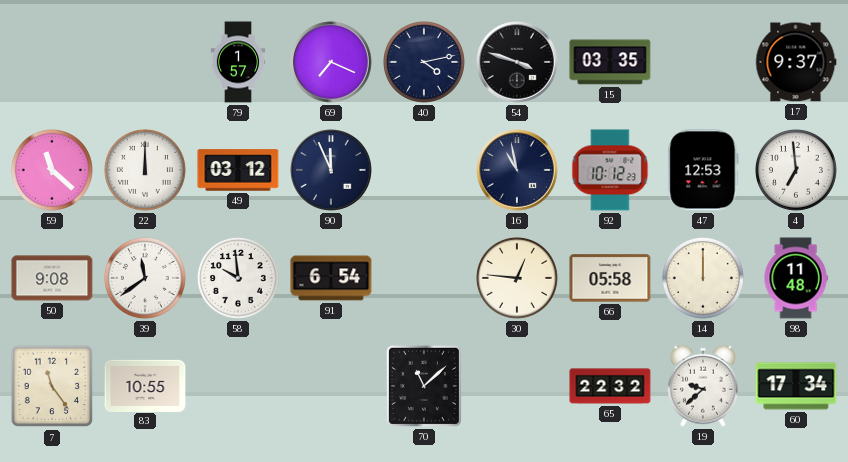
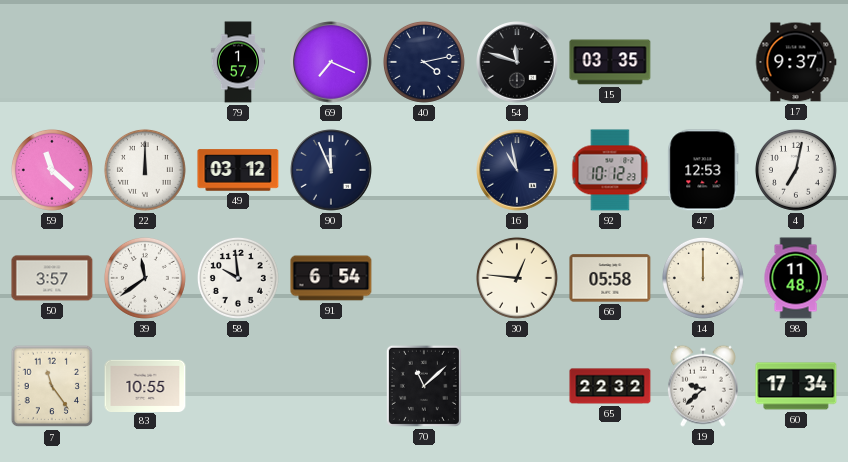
54: 3:48 -> 11:48
4: 6:59 -> 7:02
50: 9:08 -> 3:57
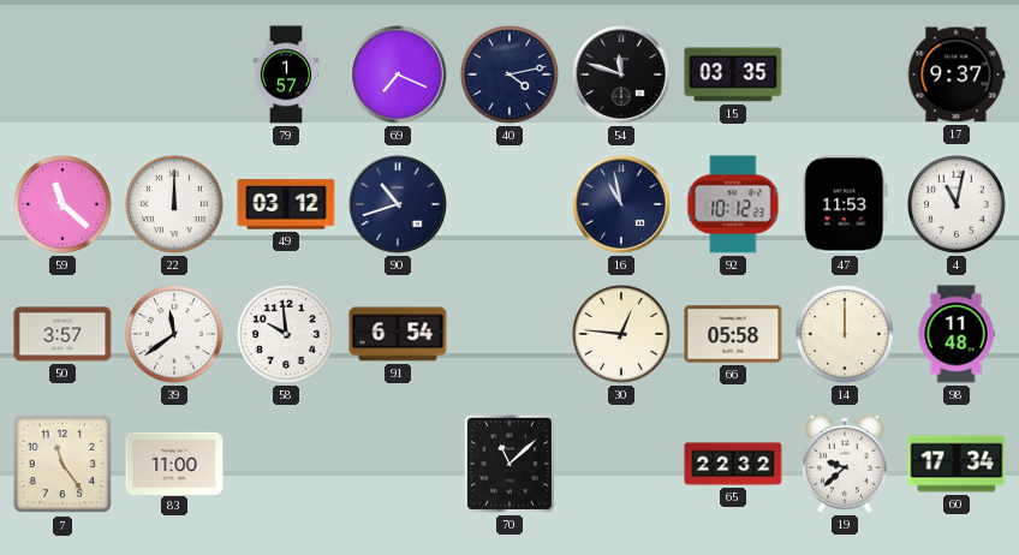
90: 11:56 -> 10:42
47: 12:53 -> 11:53
4: 7:02 -> 11:02
83: 10:55 -> 11:00
